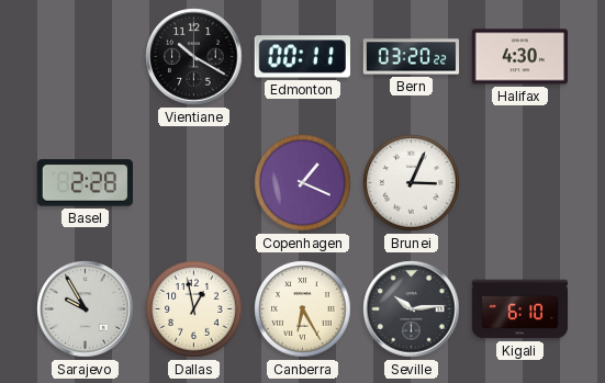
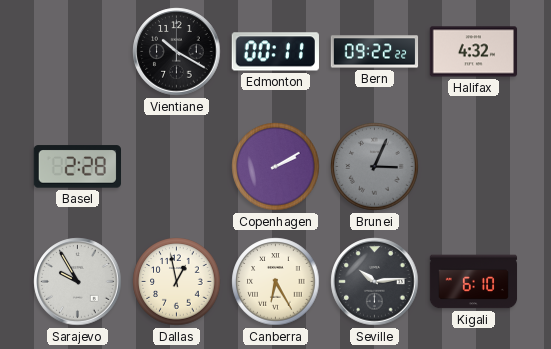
Bern: 03:20 -> 09:22
Halifax: 4:30 -> 4:32
Copenhagen: 1:19 -> 2:10
Brunei dial: white -> grey
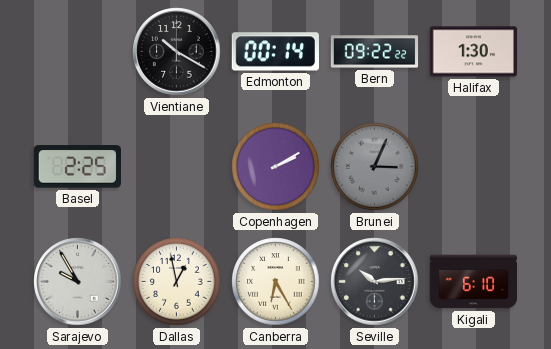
Edmonton: 00:11 -> 00:14
Halifax: 4:32 -> 1:30
Basel: 2:28 -> 2:25
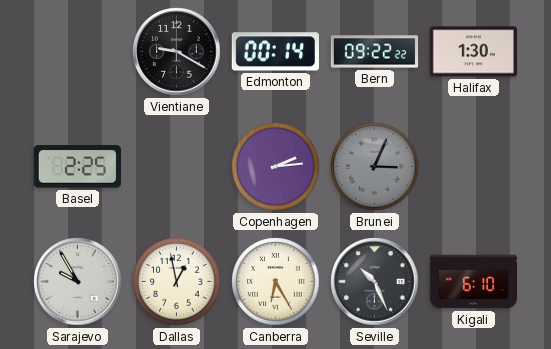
Vientiane: 10:20 -> 9:20
Copenhagen: 2:10 -> 2:14
Seville: 10:14 -> 10:26
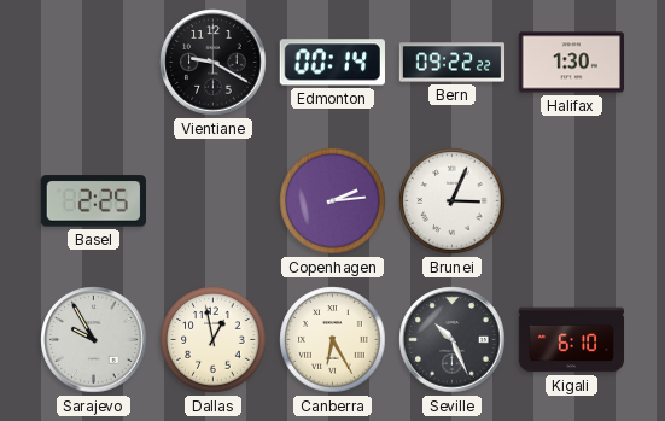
Brunei dial: grey -> white
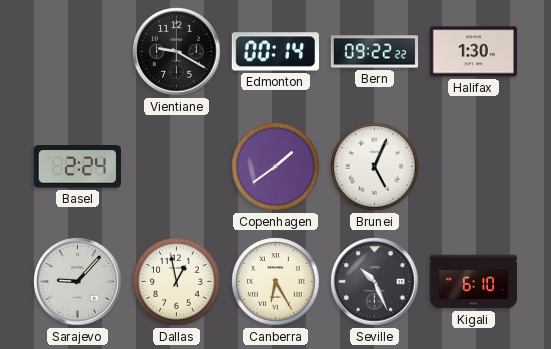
Basel: 2:25 -> 2:24
Copenhagen: 2:14 -> 1:39
Brunei: 3:04 -> 5:04
Sarajevo: 9:55 -> 9:07
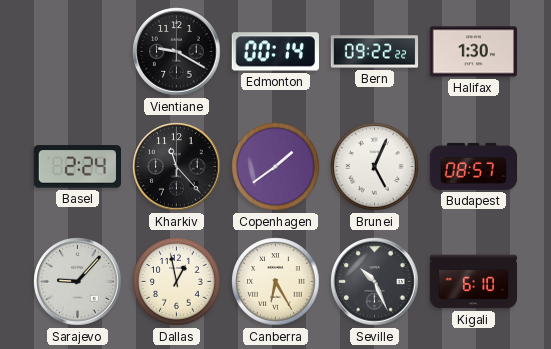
Kharkiv: none -> 11:23
Budapest: none -> 08:57
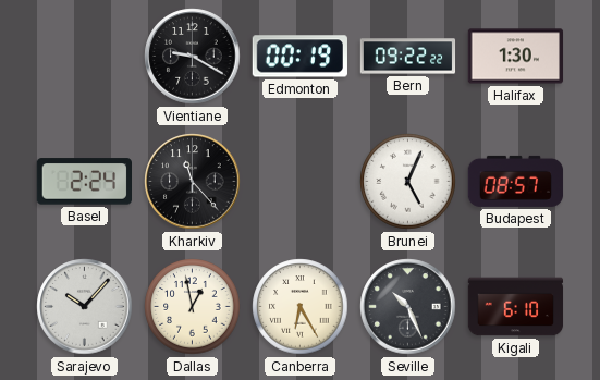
Edmonton: 00:14 -> 00:19
Copenhagen: 1:39 -> none
Sarajevo: 9:07 -> 10:07
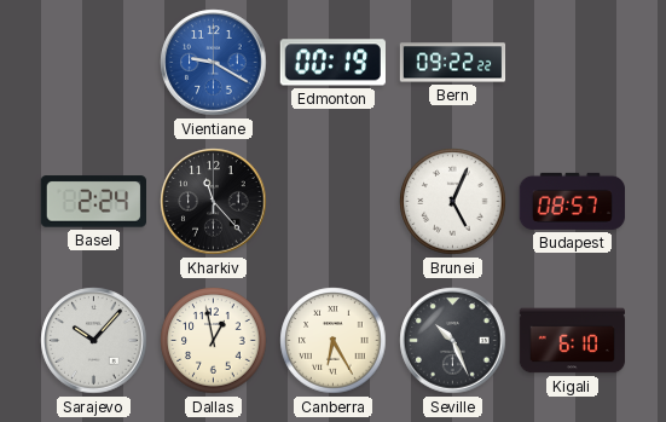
Vientiane dial: black -> blue
Halifax: 1:30 -> none
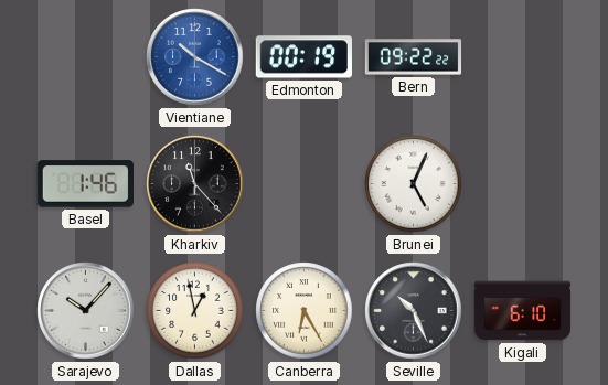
Vientiane: 9:20 -> 10:20
Basel: 2:24 -> 1:46
Budapest: 08:57 -> none
